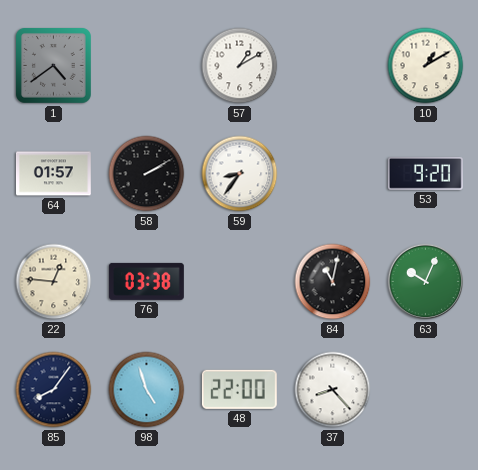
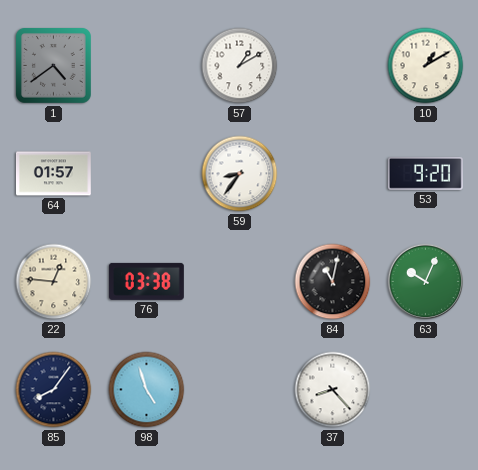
58: 2:10 -> none
48: 22:00 -> none
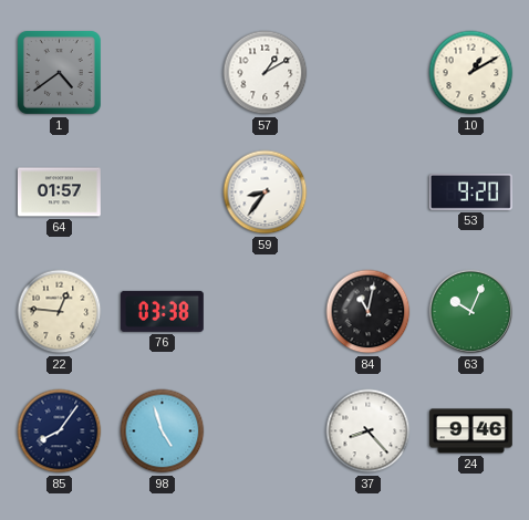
24: none -> 9:46
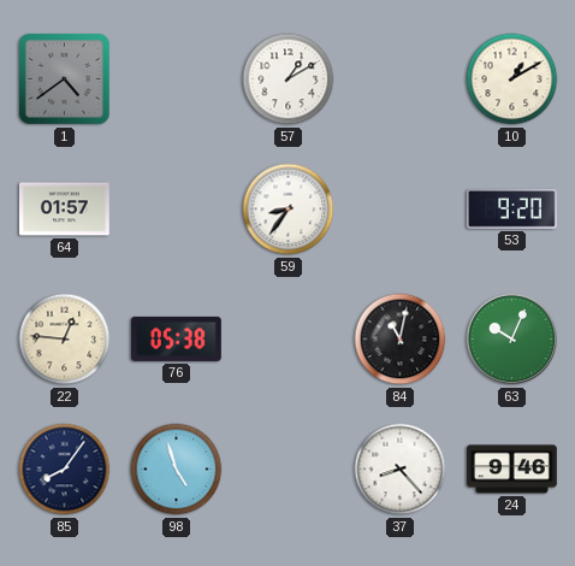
76: 03:38 -> 05:38
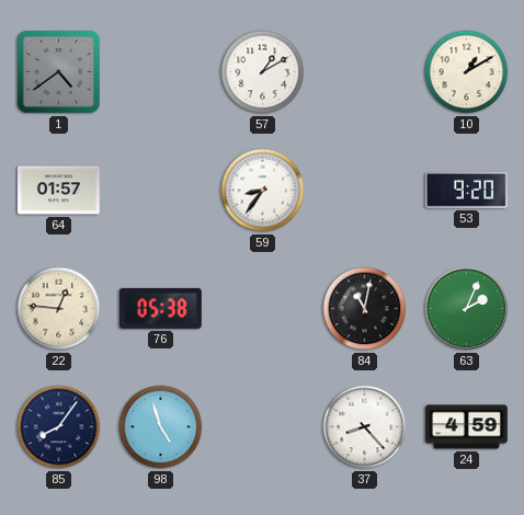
63: 10:04 -> 2:04
24: 9:46 -> 4:59
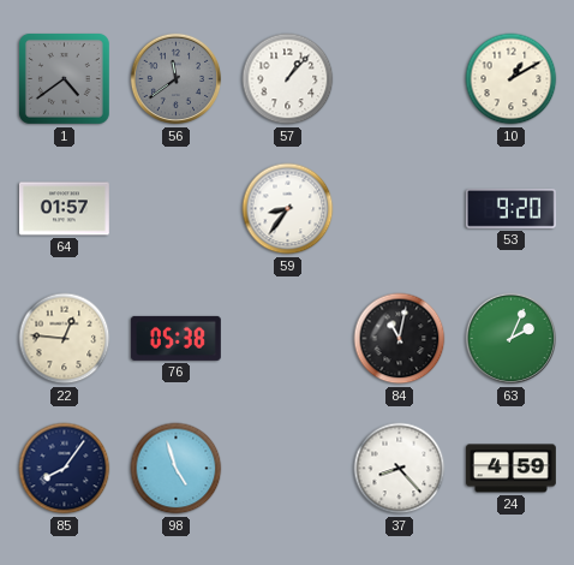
56: none -> 11:39
57: 1:10 -> 1:07
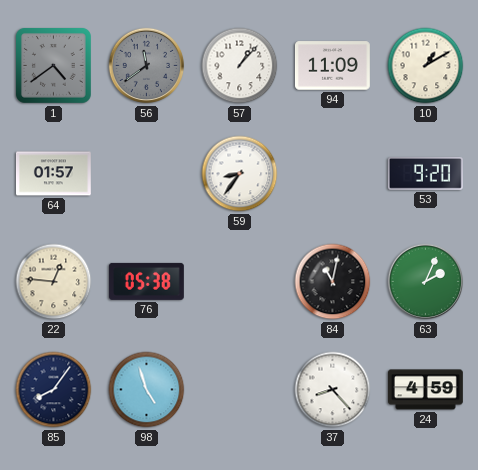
94: none -> 11:09
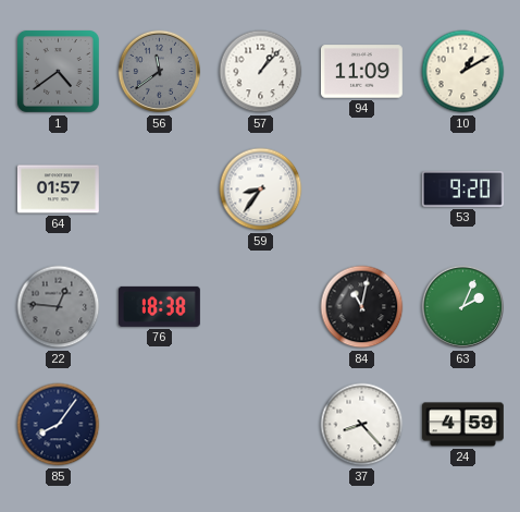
22 dial: cream -> grey
76: 05:38 -> 18:38
98: 4:57 -> none
